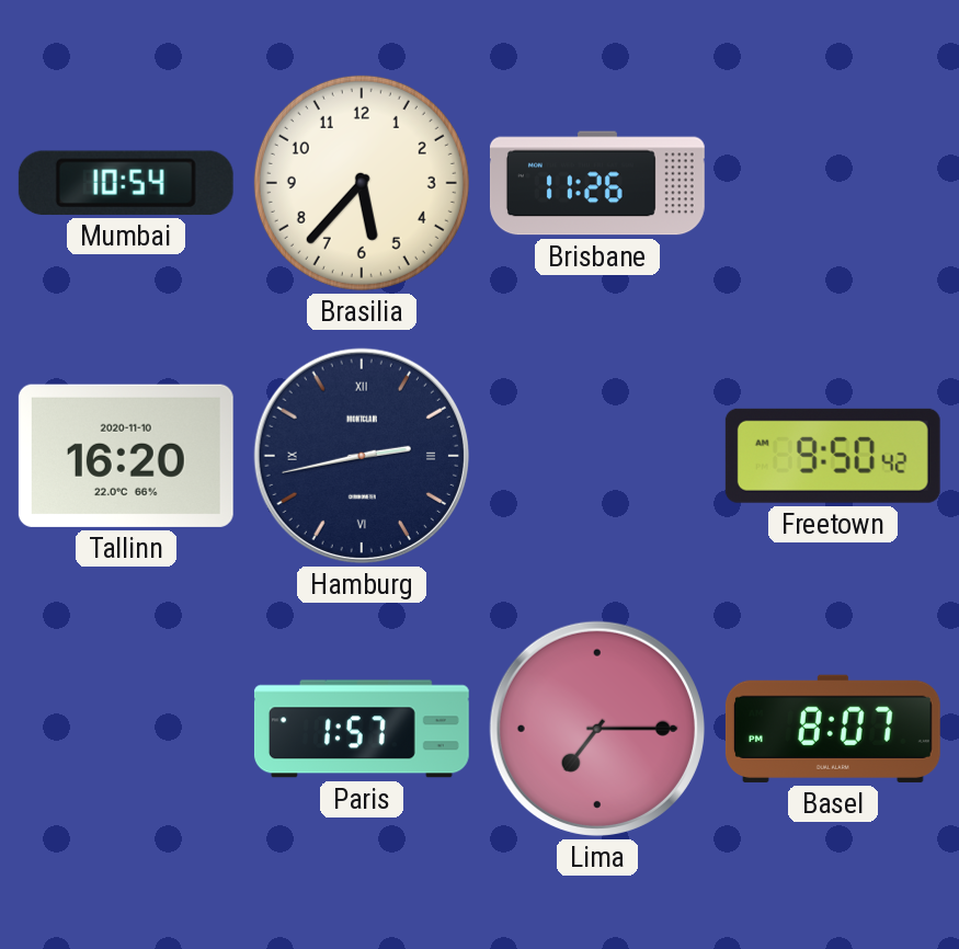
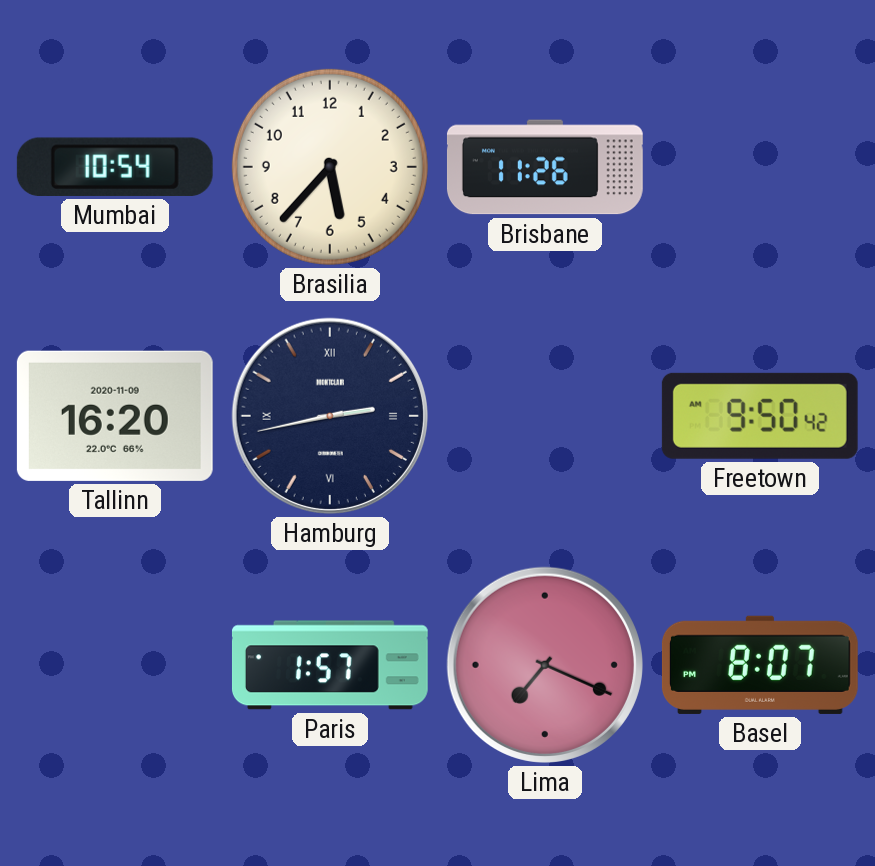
Tallinn date: 2020-11-10 -> 2020-11-09
Lima: 7:15 -> 7:19
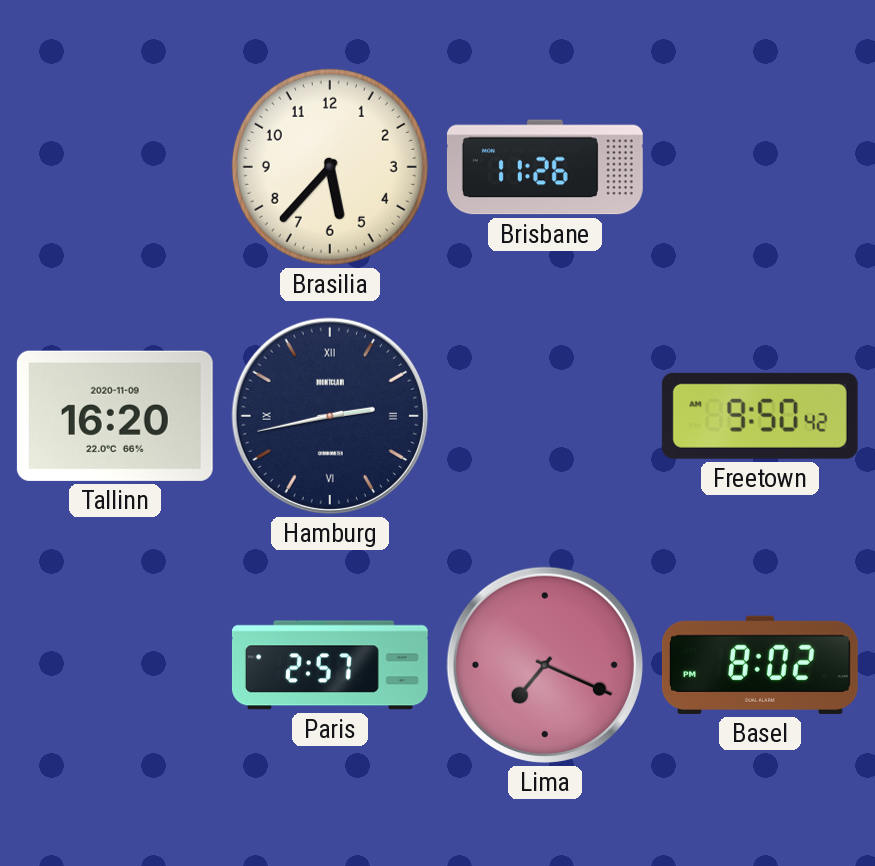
Mumbai: 10:54 -> none
Paris: 1:57 -> 2:57
Basel: 8:07 -> 8:02
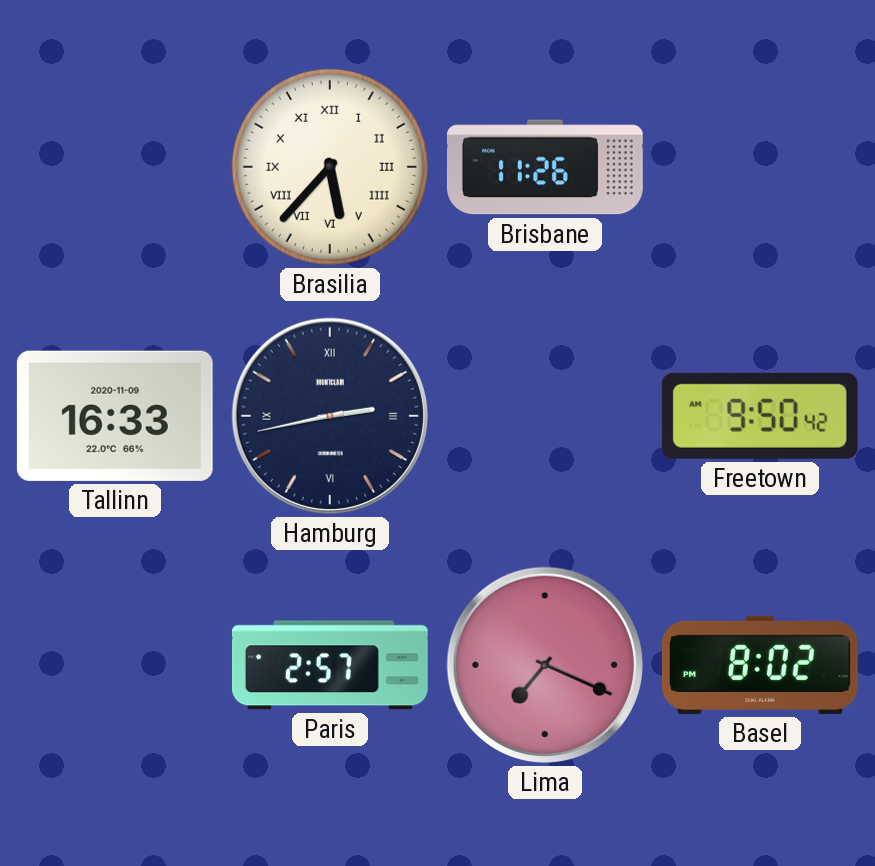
Brasilia numerals: Arabic -> Roman
Tallinn: 16:20 -> 16:33
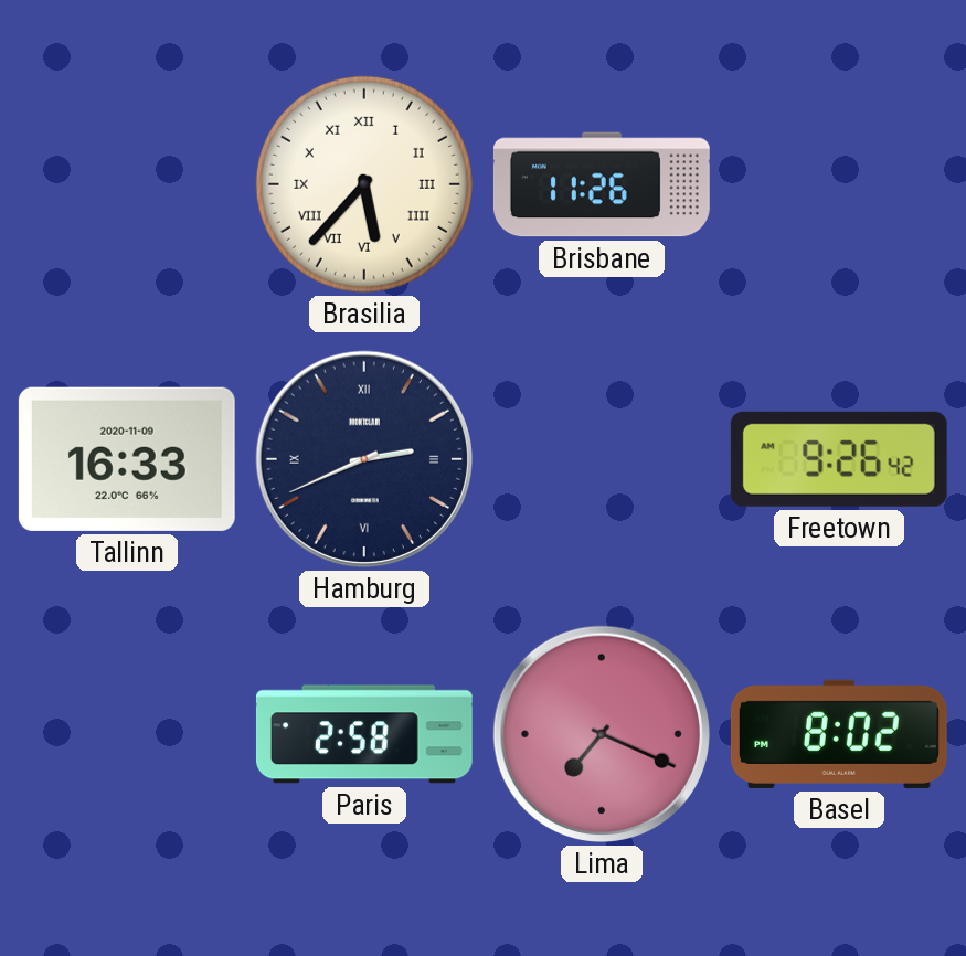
Hamburg: 2:43 -> 2:41
Freetown: 9:50 -> 9:26
Paris: 2:57 -> 2:58
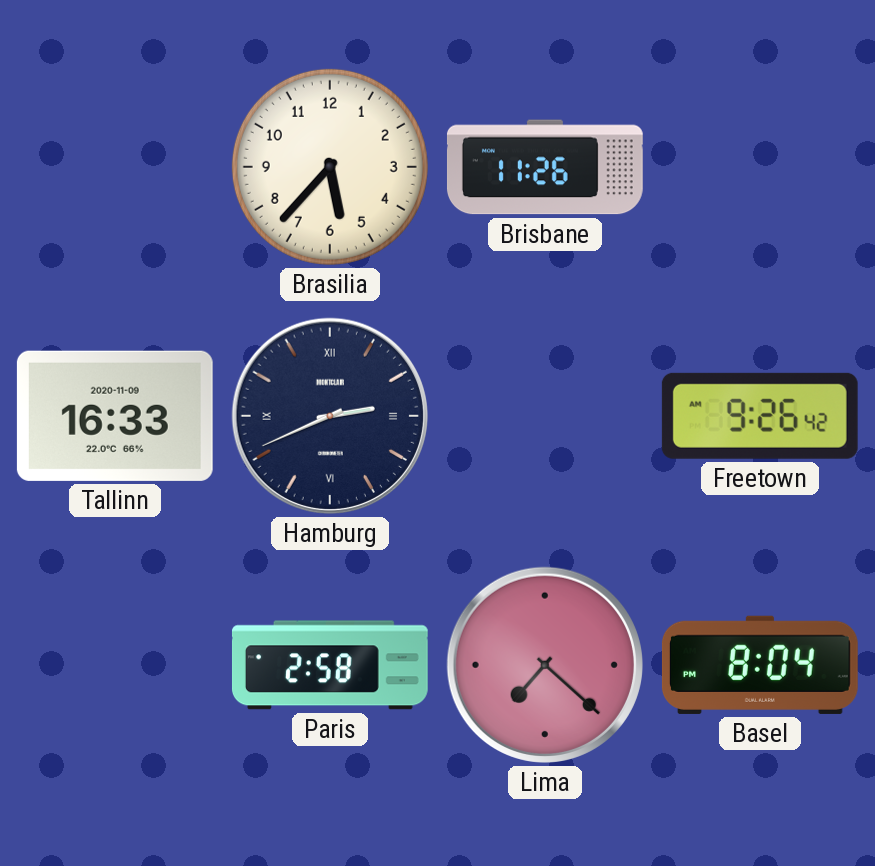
Brasilia numerals: Roman -> Arabic
Lima: 7:19 -> 7:22
Basel: 8:02 -> 8:04
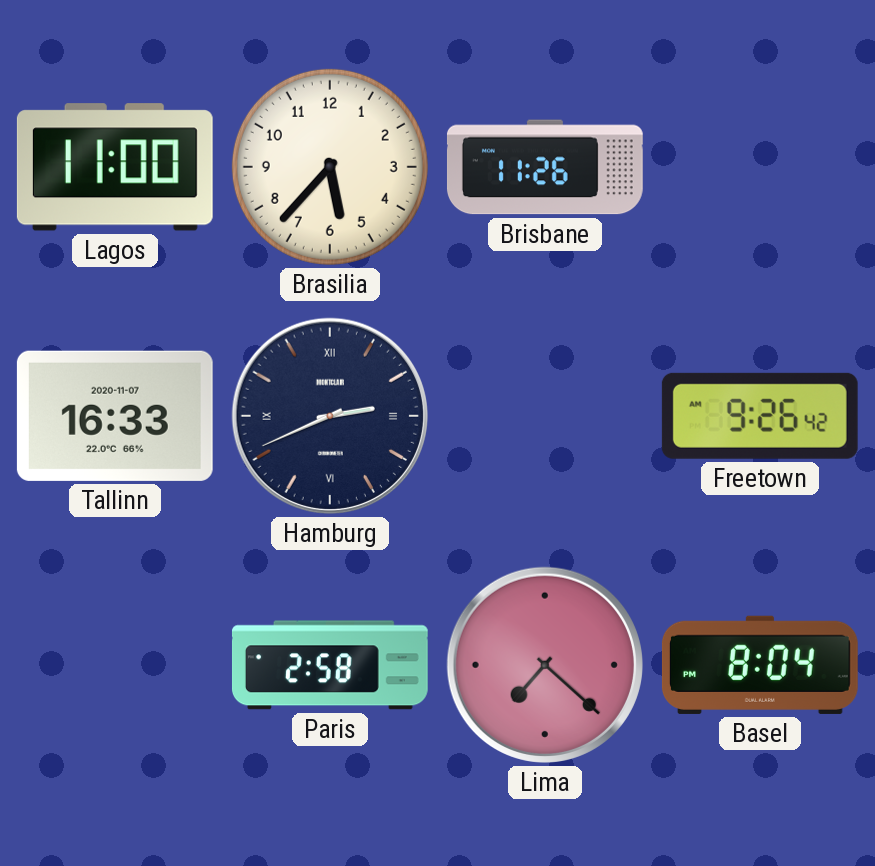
Lagos: none -> 11:00
Tallinn date: 2020-11-09 -> 2020-11-07
